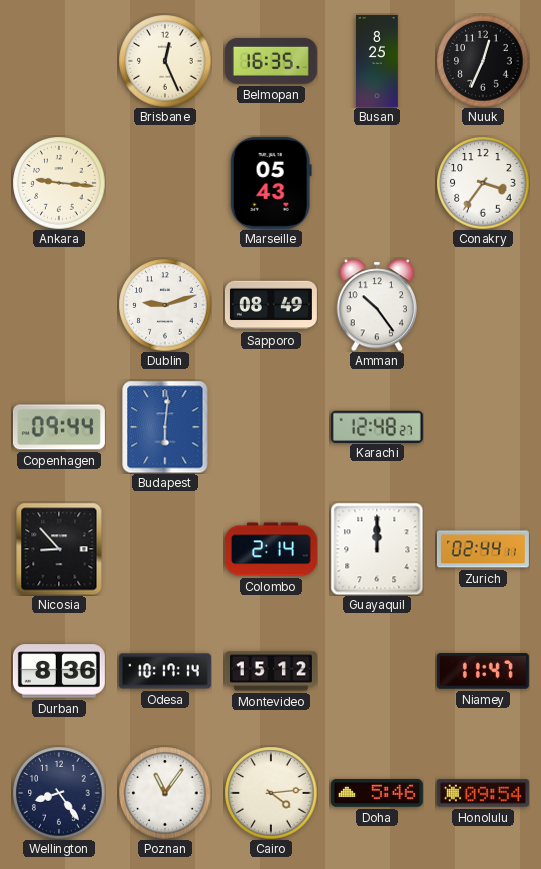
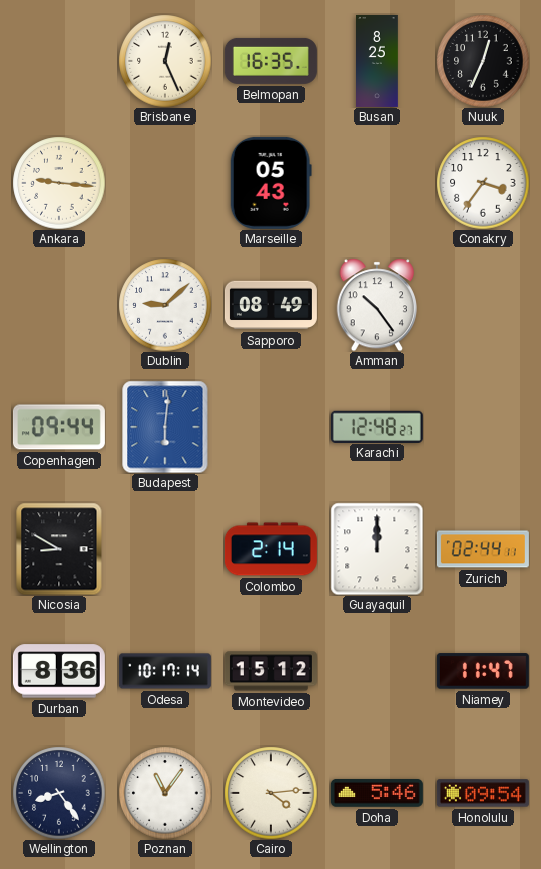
Dublin: 9:12 -> 9:08
Nicosia: 8:53 -> 8:50
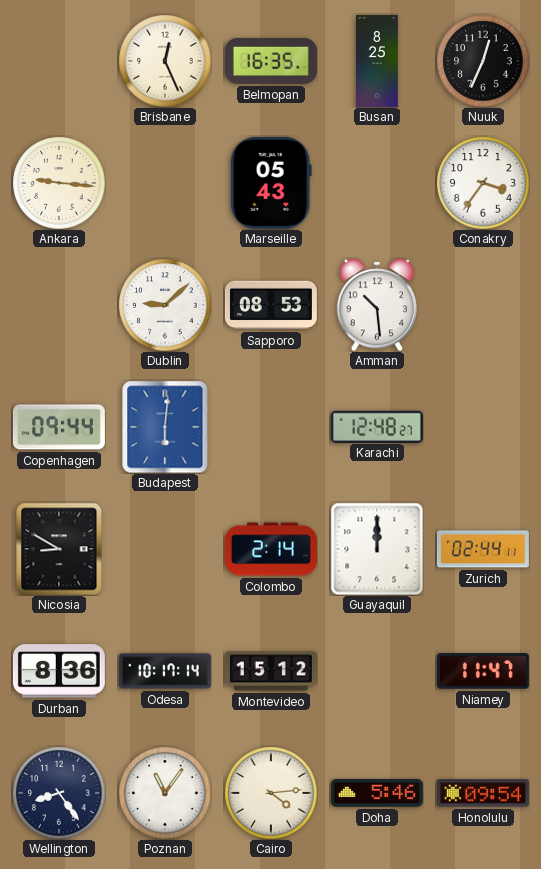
Sapporo: 08:49 -> 08:53
Amman: 10:24 -> 10:29
